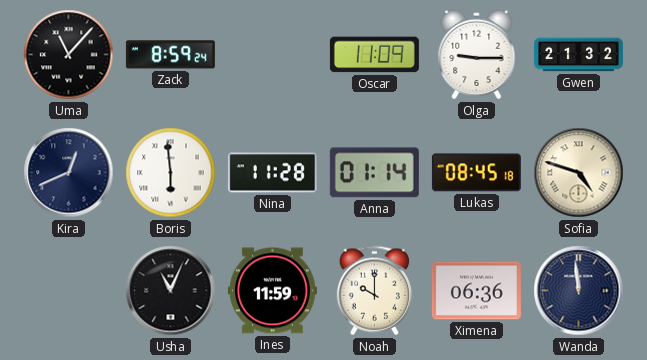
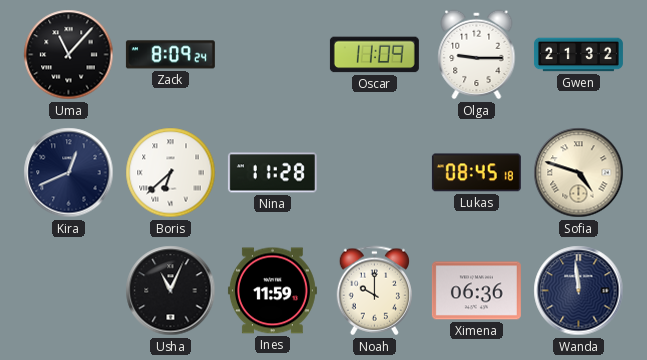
Zack: 8:59 -> 8:09
Boris: 5:59 -> 6:38
Anna: 01:14 -> none
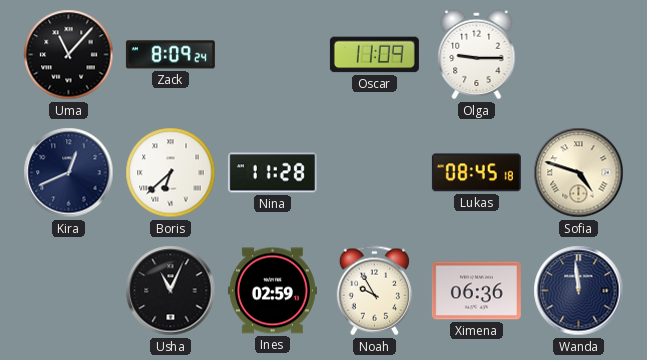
Gwen: 21:32 -> none
Ines: 11:59 -> 02:59
Noah: 10:00 -> 9:55
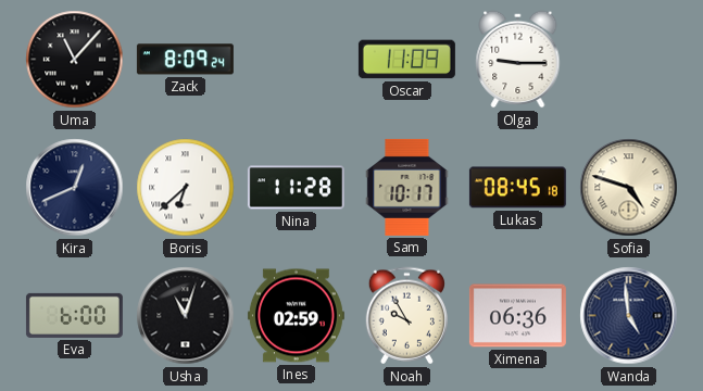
Sam: none -> 10:17
Eva: none -> 6:00
Usha: 11:04 -> 11:03
Wanda: 11:59 -> 4:59
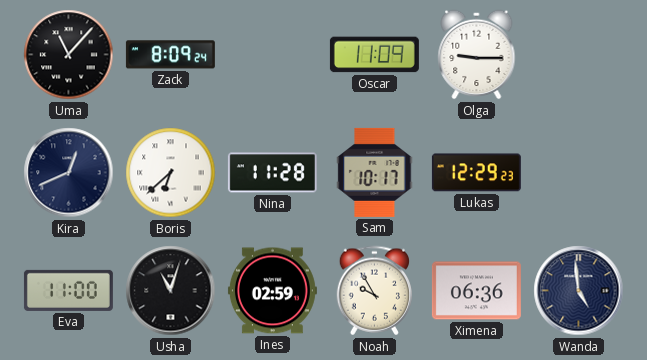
Lukas: 08:45 -> 12:29
Sofia: 4:48 -> none
Eva: 6:00 -> 11:00
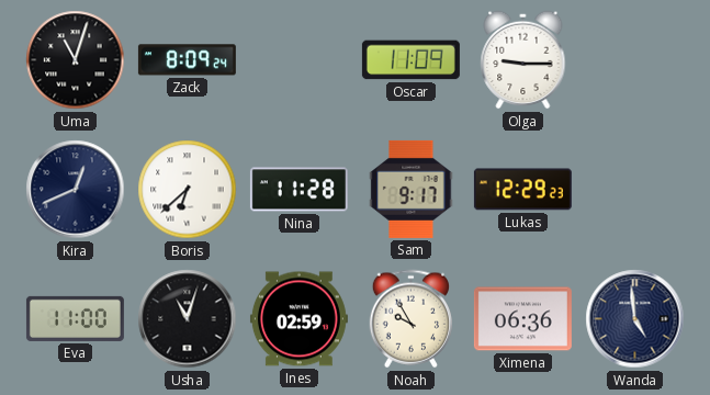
Uma: 11:07 -> 11:03
Sam: 10:17 -> 9:17
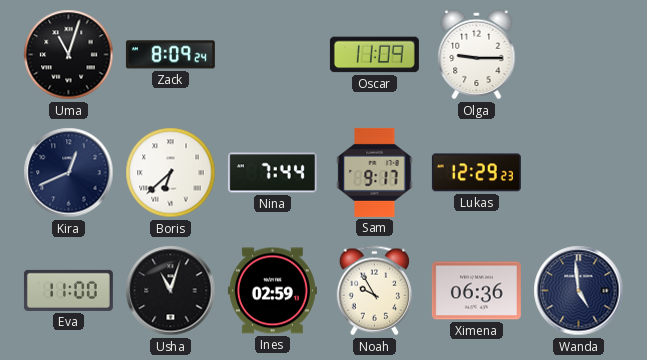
Nina: 11:28 -> 7:44
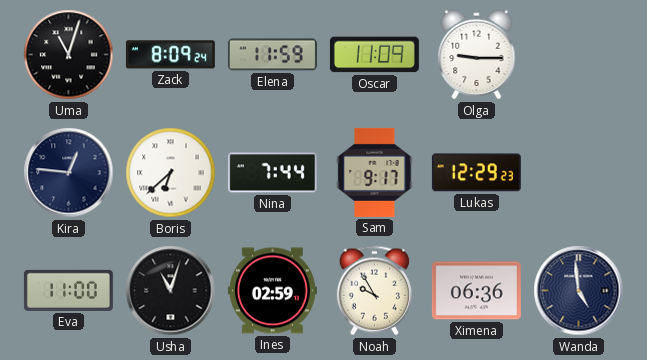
Elena: none -> 11:59
Kira: 12:41 -> 12:46
